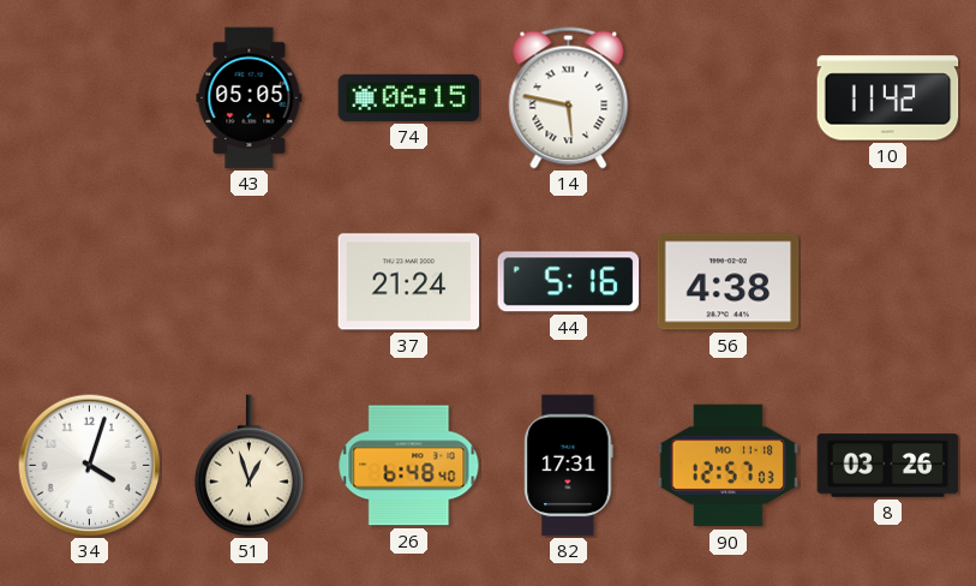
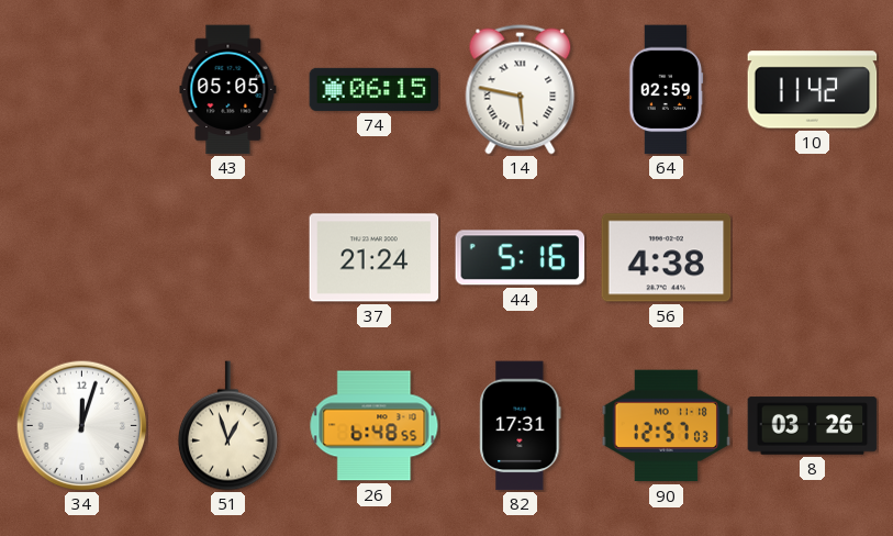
64: none -> 02:59
34: 4:03 -> 12:03
26: 6:48:40 -> 6:48:55
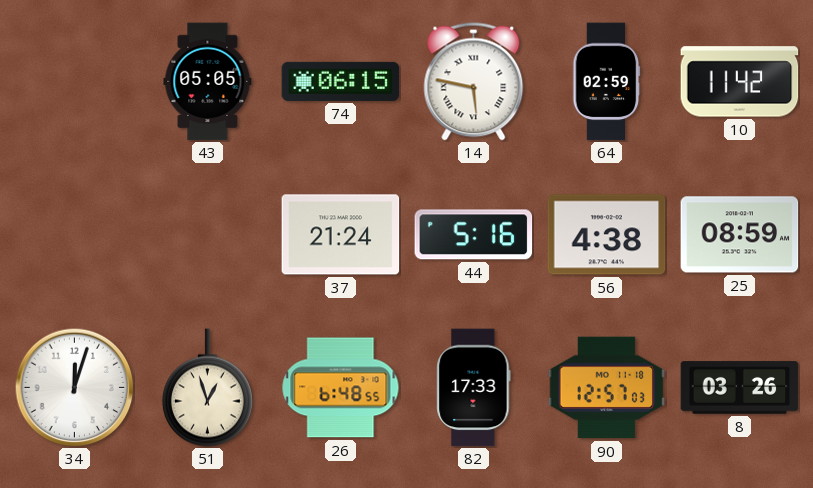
25: none -> 08:59
82: 17:31 -> 17:33
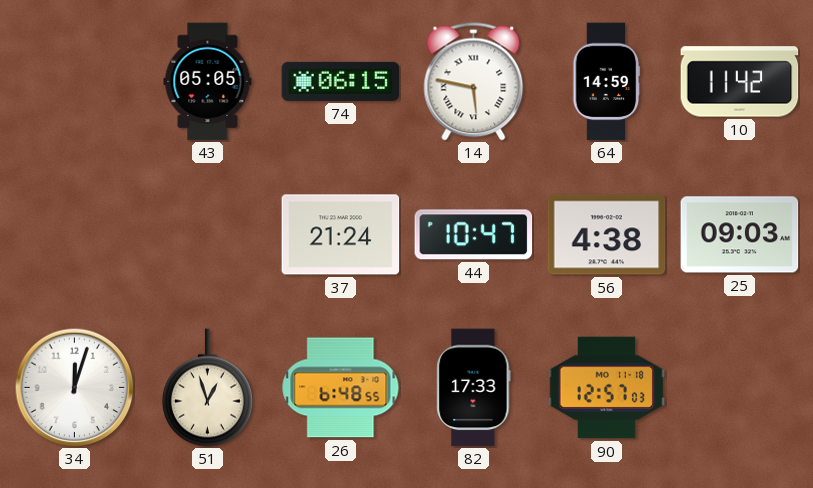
64: 02:59 -> 14:59
44: 5:16 -> 10:47
25: 08:59 -> 09:03
8: 03:26 -> none
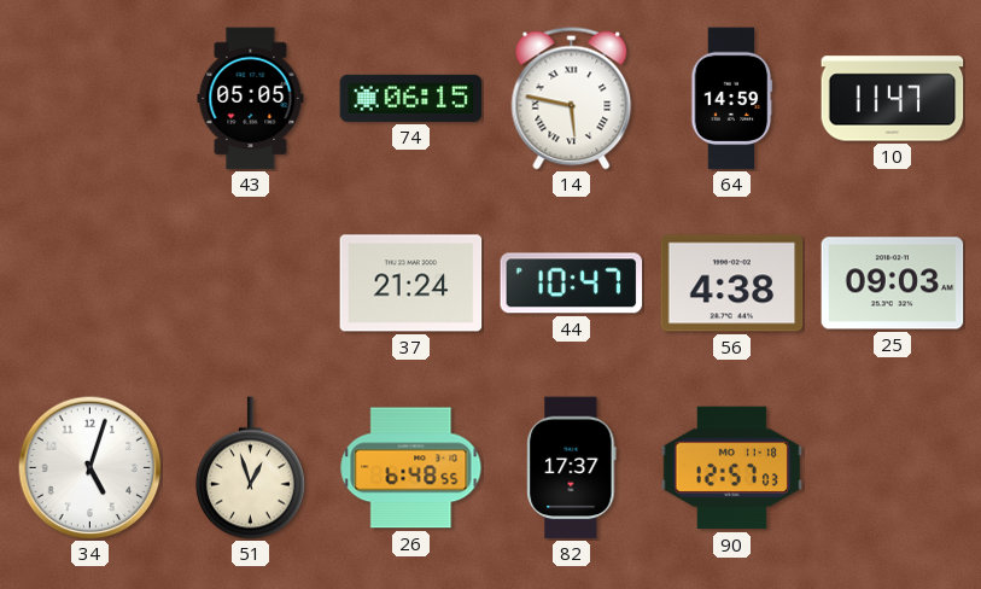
10: 11:42 -> 11:47
34: 12:03 -> 5:03
82: 17:33 -> 17:37
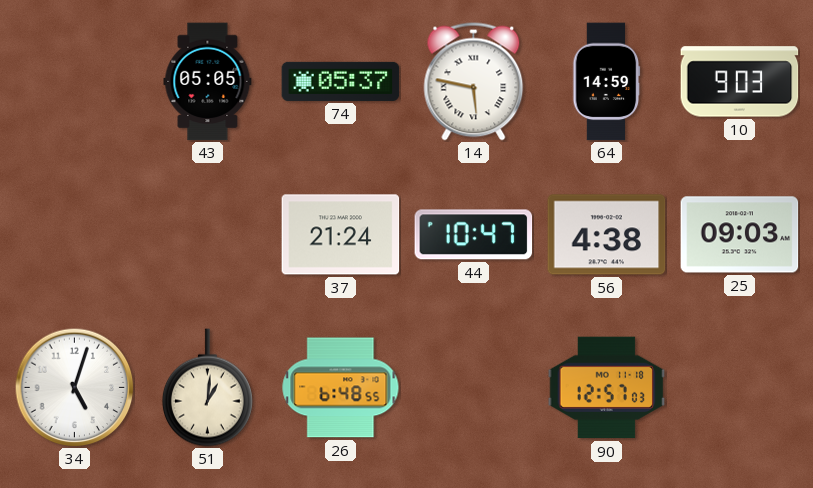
74: 06:15 -> 05:37
10: 11:47 -> 9:03
51: 12:57 -> 1:01
82: 17:37 -> none
